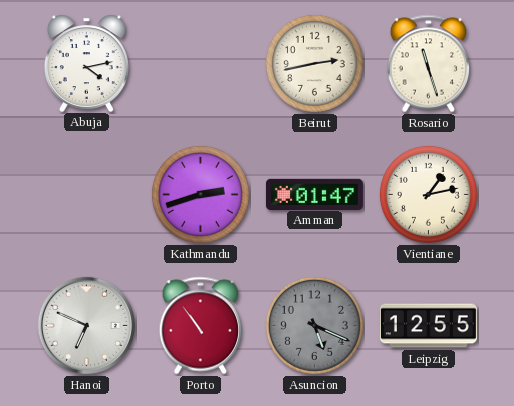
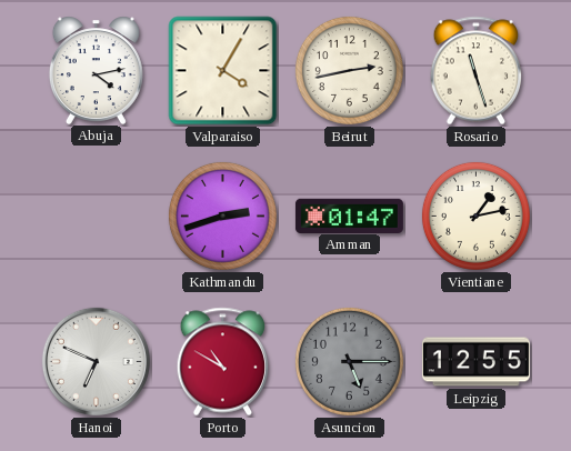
Valparaiso: none -> 4:05
Porto: 10:54 -> 10:50
Asuncion: 5:19 -> 5:15
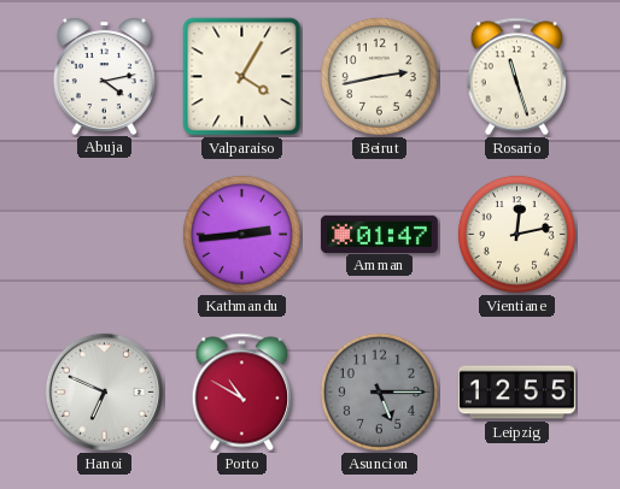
Kathmandu: 2:42 -> 2:44
Vientiane: 1:13 -> 12:13
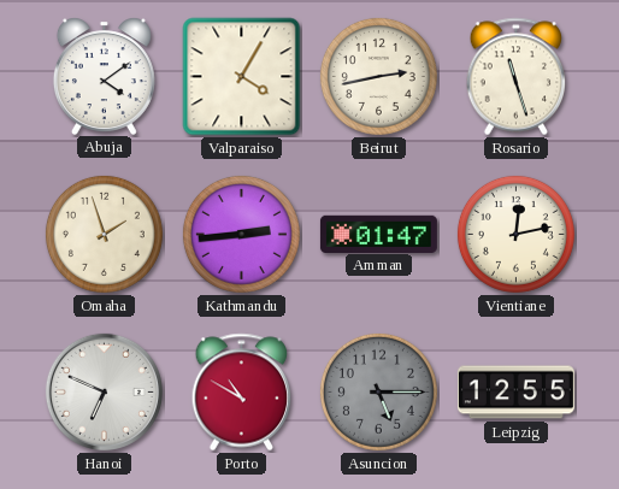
Abuja: 4:13 -> 4:09
Omaha: none -> 1:57
